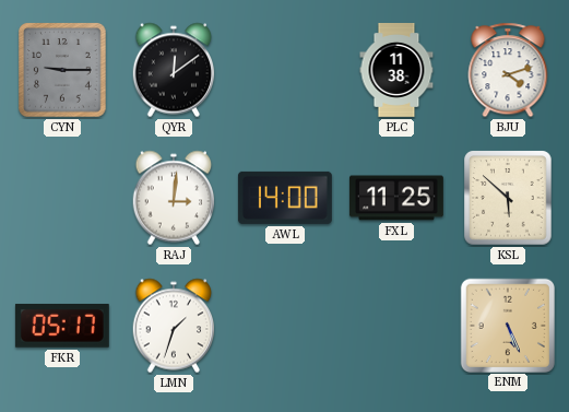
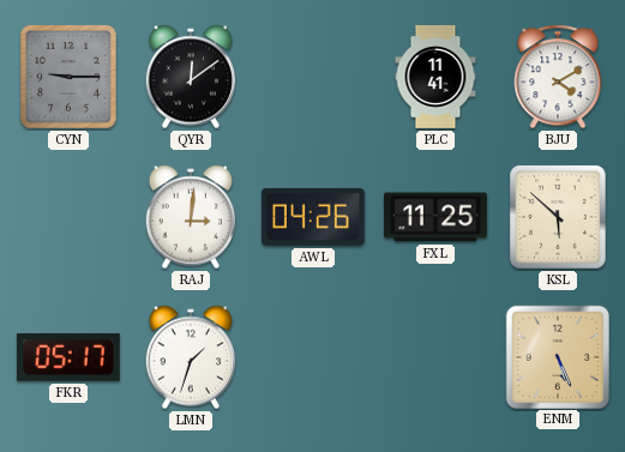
PLC: 11:38 -> 11:41
BJU: 4:12 -> 4:10
AWL: 14:00 -> 04:26
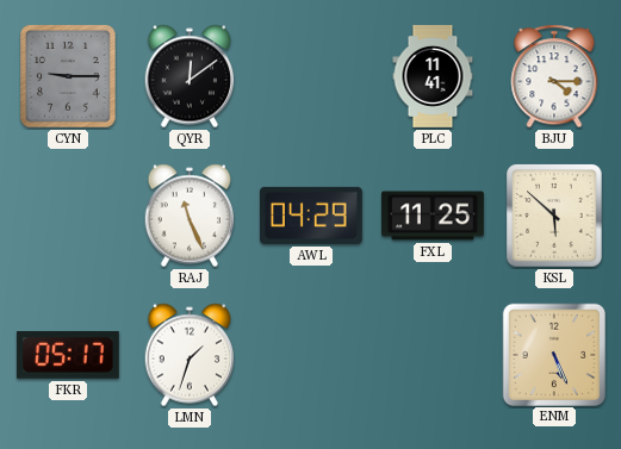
BJU: 4:10 -> 4:15
RAJ: 3:01 -> 11:26
AWL: 04:26 -> 04:29
